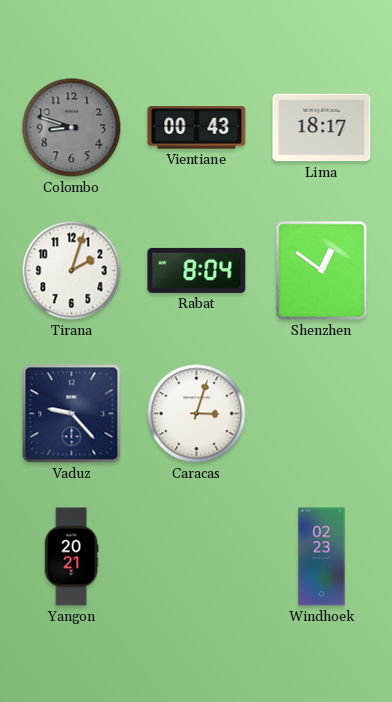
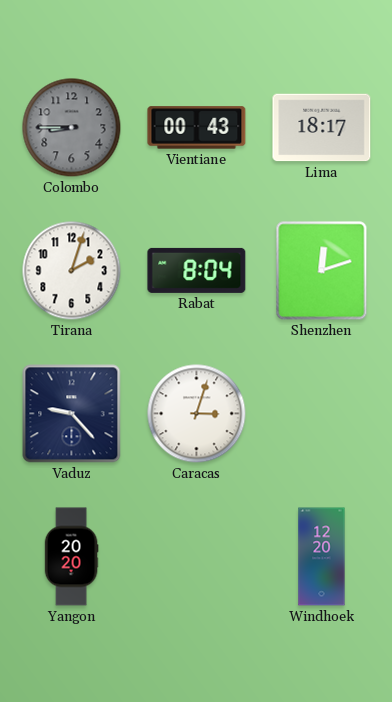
Colombo: 8:48 -> 8:45
Shenzhen: 12:51 -> 12:12
Yangon: 20:21 -> 20:20
Windhoek: 02:23 -> 12:20
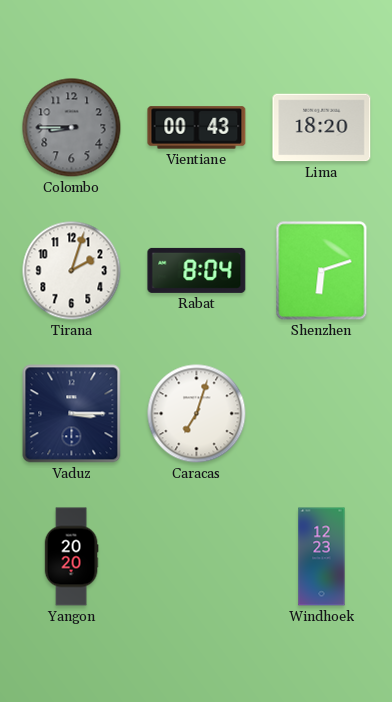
Lima: 18:17 -> 18:20
Shenzhen: 12:12 -> 6:12
Vaduz: 9:23 -> 3:15
Caracas: 3:03 -> 7:03
Windhoek: 12:20 -> 12:23
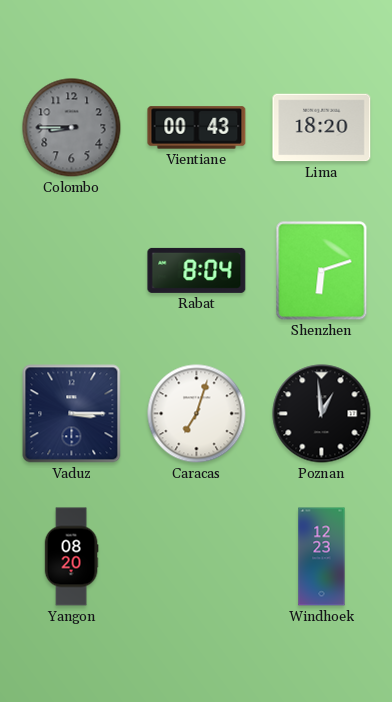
Tirana: 2:03 -> none
Poznan: none -> 12:59
Yangon: 20:20 -> 08:20
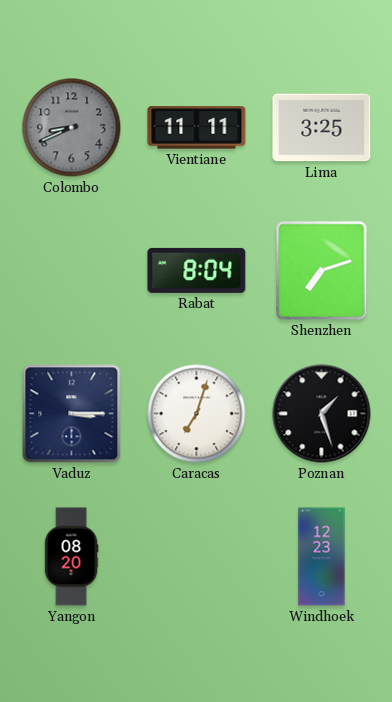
Colombo: 8:45 -> 8:41
Vientiane: 00:43 -> 11:11
Lima: 18:20 -> 3:25
Shenzhen: 6:12 -> 7:12
Poznan: 12:59 -> 1:27
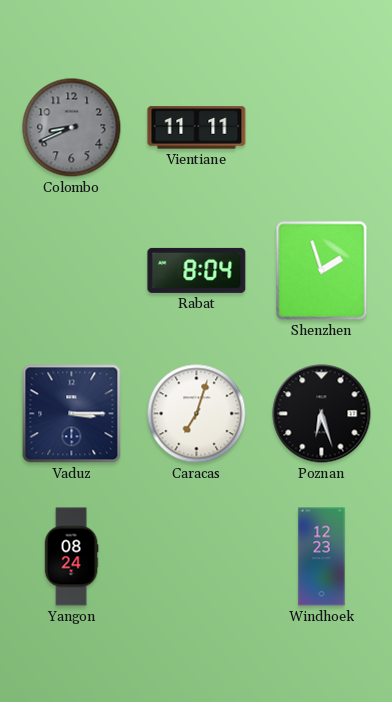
Lima: 3:25 -> none
Shenzhen: 7:12 -> 1:57
Poznan: 1:27 -> 6:27
Yangon: 08:20 -> 08:24
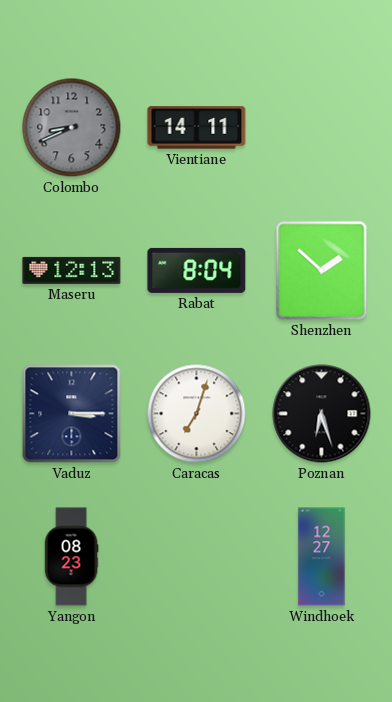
Vientiane: 11:11 -> 14:11
Maseru: none -> 12:13
Shenzhen: 1:57 -> 1:52
Yangon: 08:24 -> 08:23
Windhoek: 12:23 -> 12:27
